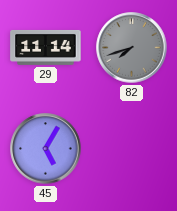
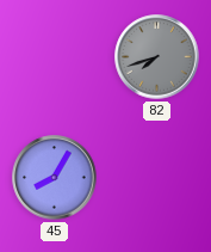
29: 11:14 -> none
45: 5:05 -> 8:05
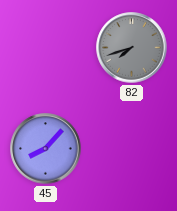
45: 8:05 -> 8:07
